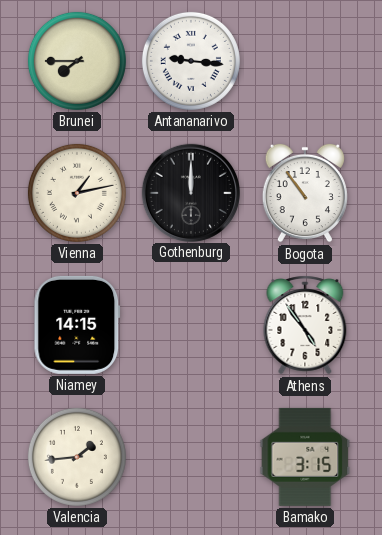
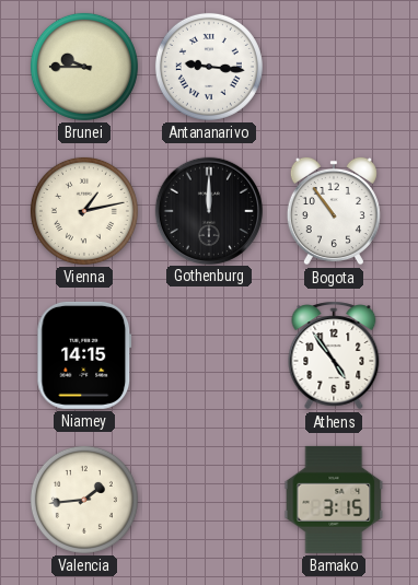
Brunei: 7:45 -> 9:45
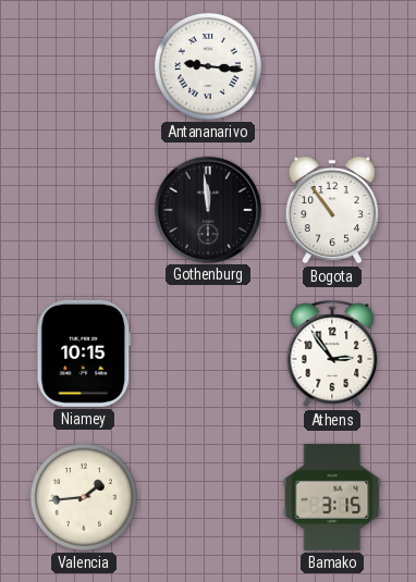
Brunei: 9:45 -> none
Vienna: 1:13 -> none
Gothenburg: 12:00 -> 11:59
Niamey: 14:15 -> 10:15
Athens: 4:54 -> 2:54
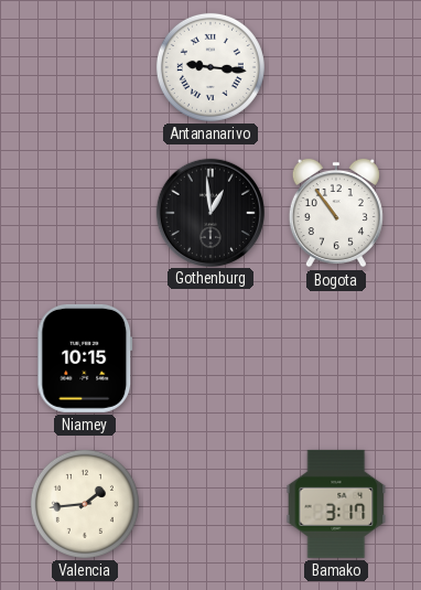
Gothenburg: 11:59 -> 12:59
Athens: 2:54 -> none
Bamako: 3:15 -> 3:17
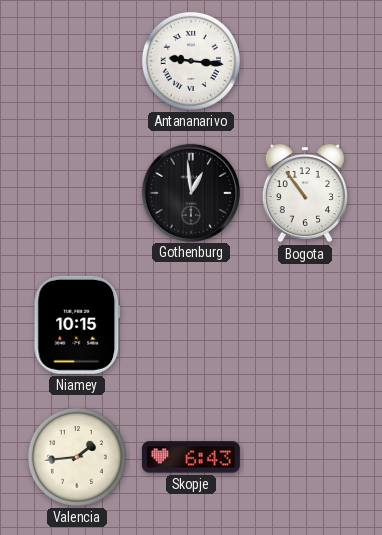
Skopje: none -> 6:43
Bamako: 3:17 -> none
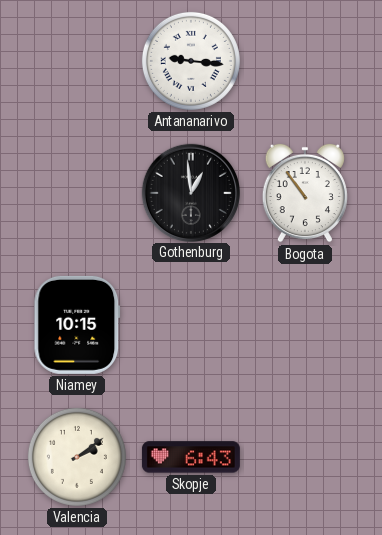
Valencia: 1:44 -> 2:09
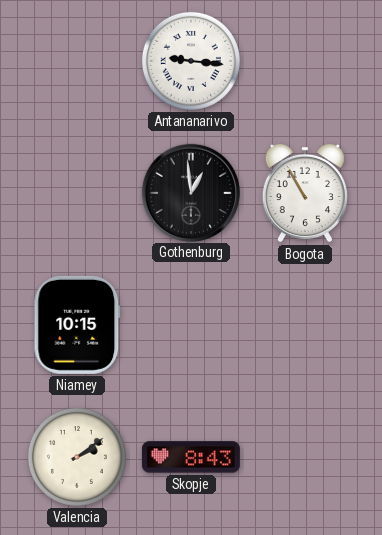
Bogota: 10:54 -> 10:55
Skopje: 6:43 -> 8:43
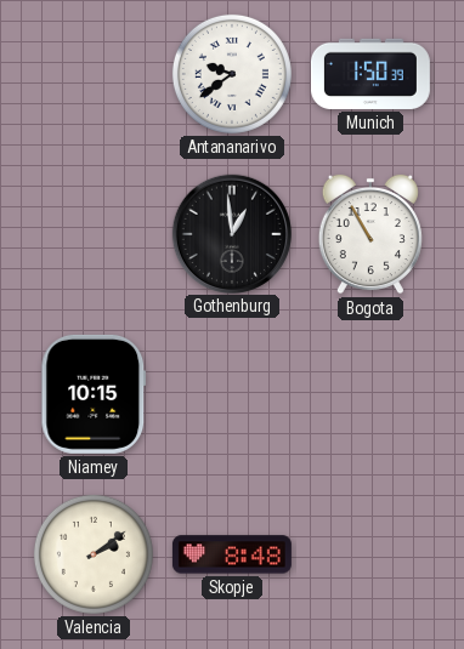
Antananarivo: 9:16 -> 9:39
Munich: none -> 1:50
Skopje: 8:43 -> 8:48
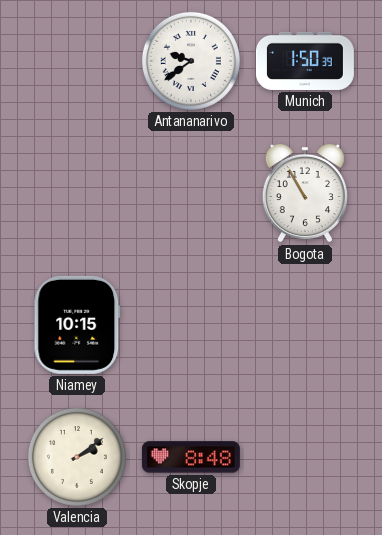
Gothenburg: 12:59 -> none
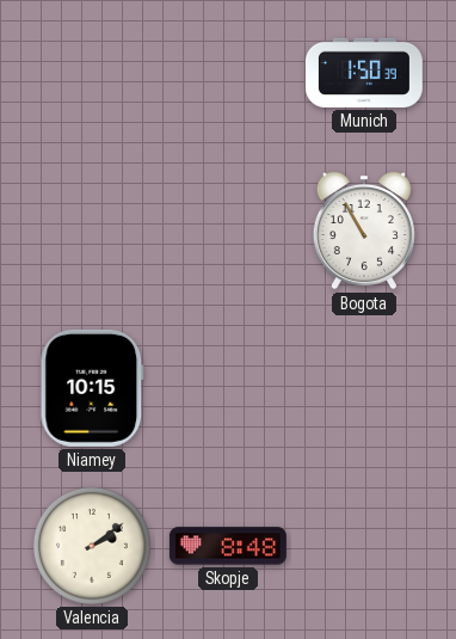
Antananarivo: 9:39 -> none
